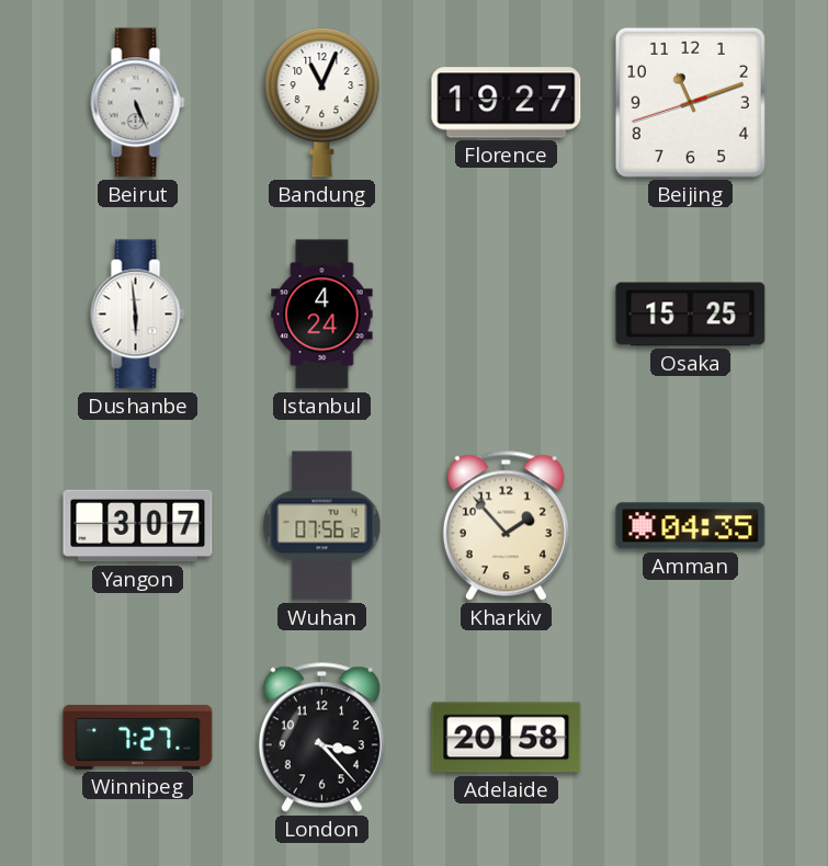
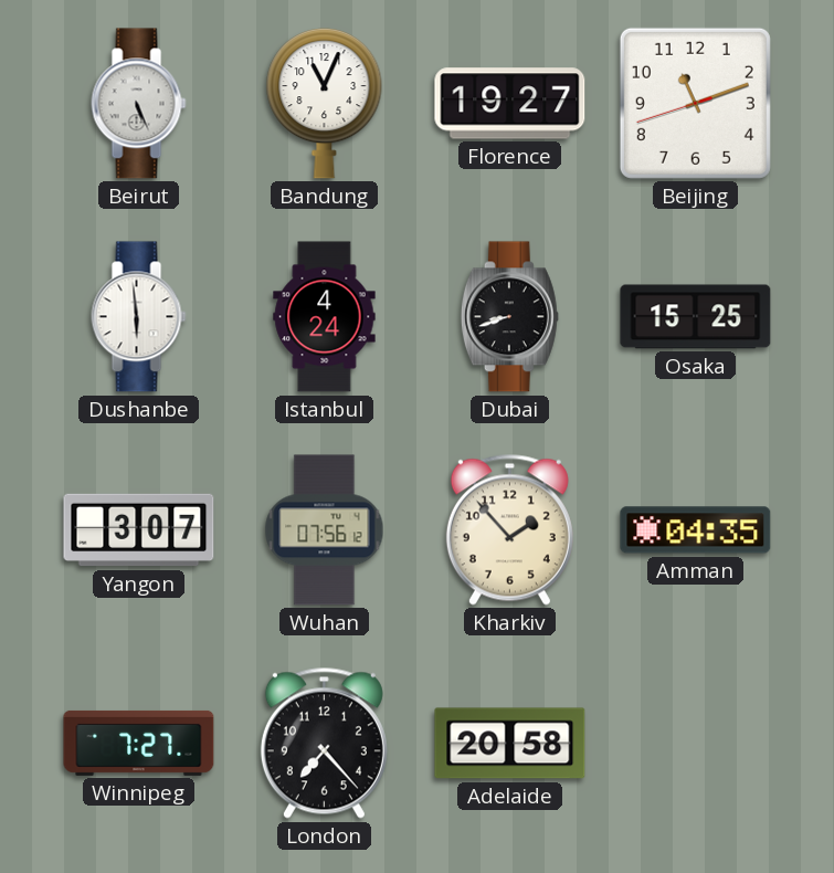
Dubai: none -> 8:42
London: 3:23 -> 7:23
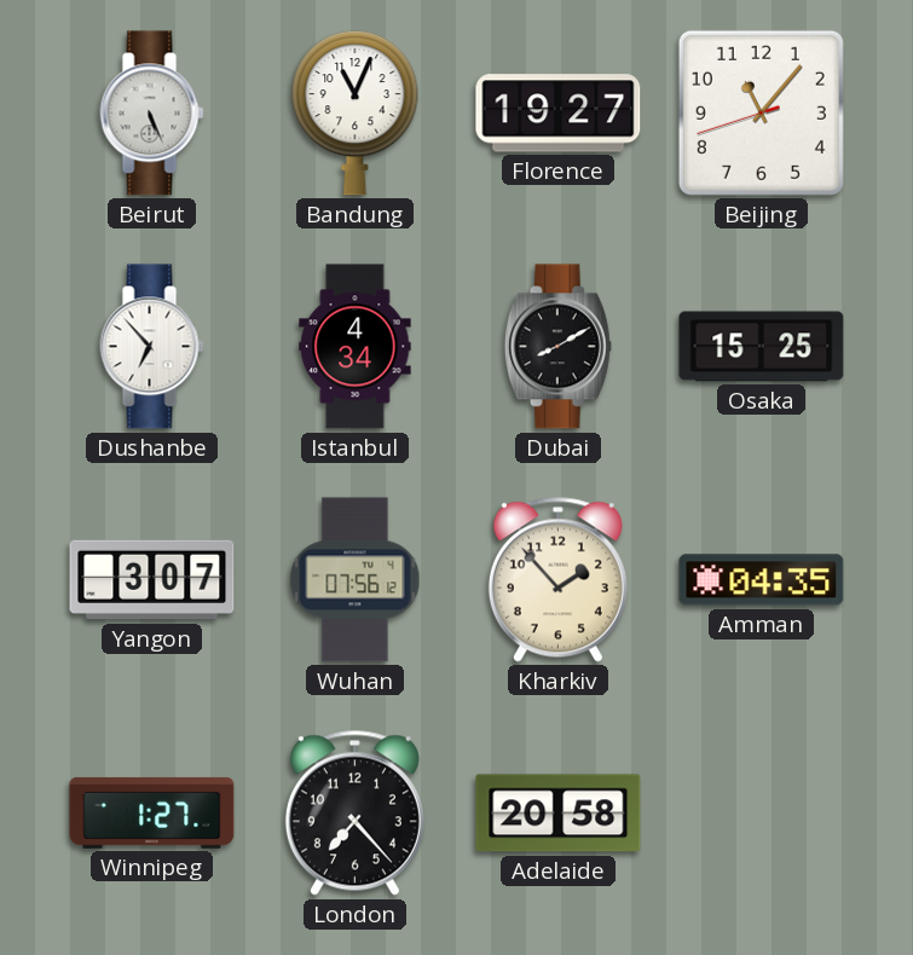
Beijing: 11:11 -> 11:06
Dushanbe: 5:59 -> 6:53
Istanbul: 4:24 -> 4:34
Dubai: 8:42 -> 8:10
Winnipeg: 7:27 -> 1:27
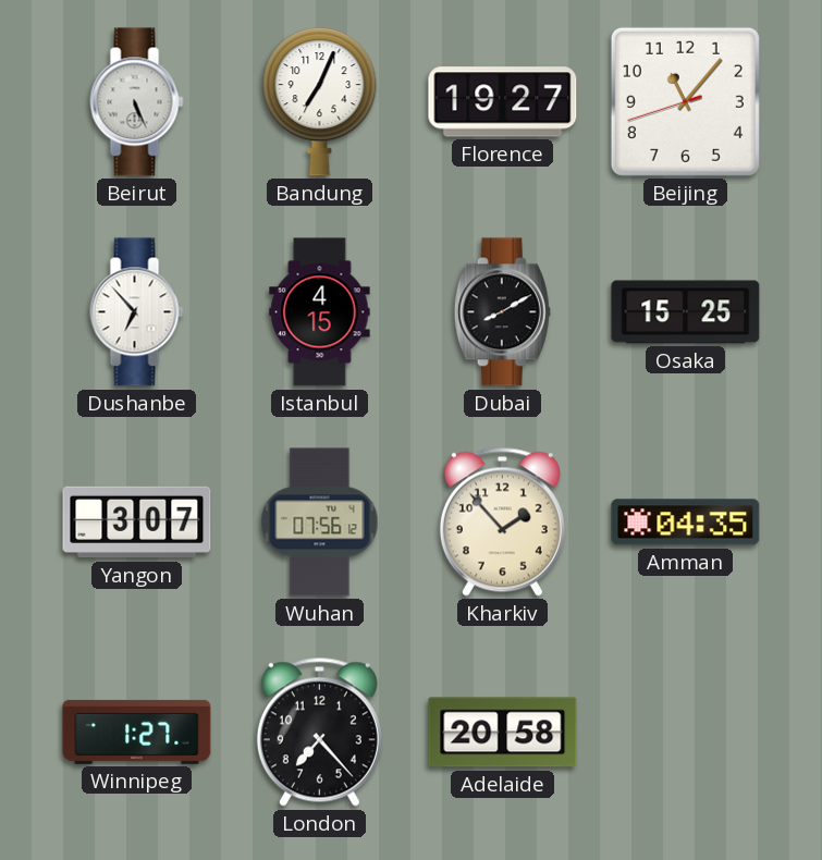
Bandung: 11:04 -> 7:04
Istanbul: 4:34 -> 4:15
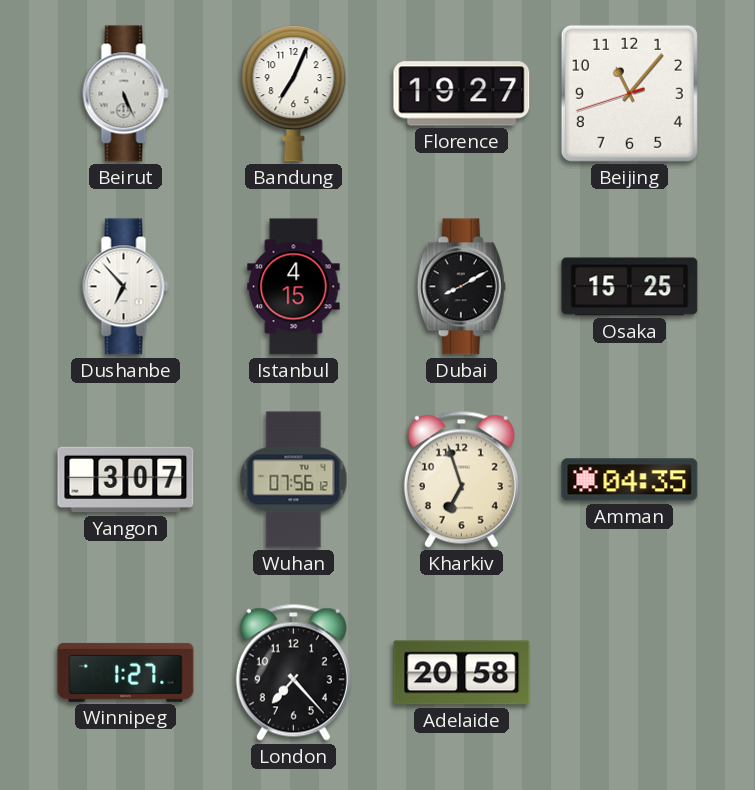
Kharkiv: 1:53 -> 6:57
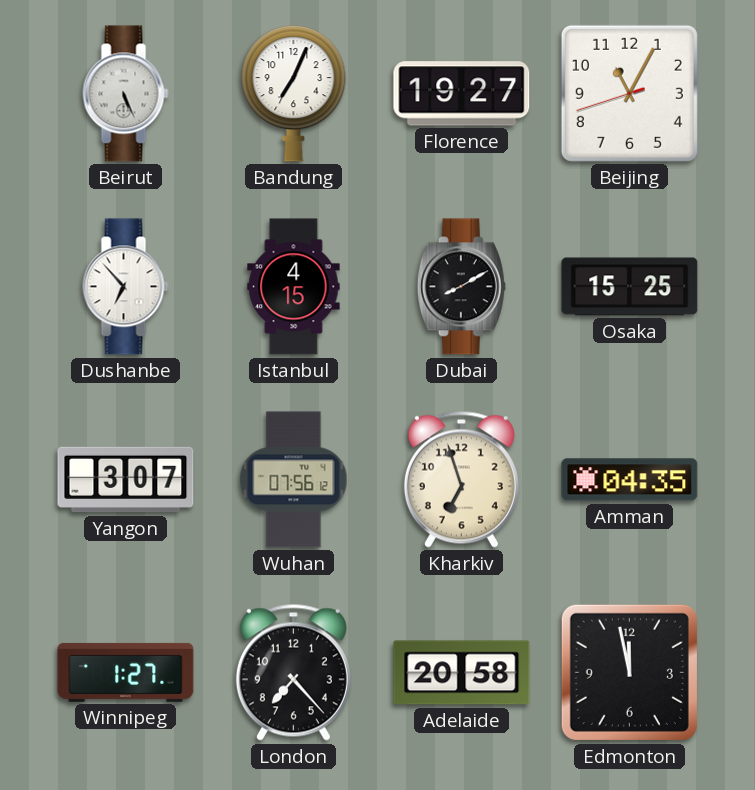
Beijing: 11:06 -> 11:04
Edmonton: none -> 11:58
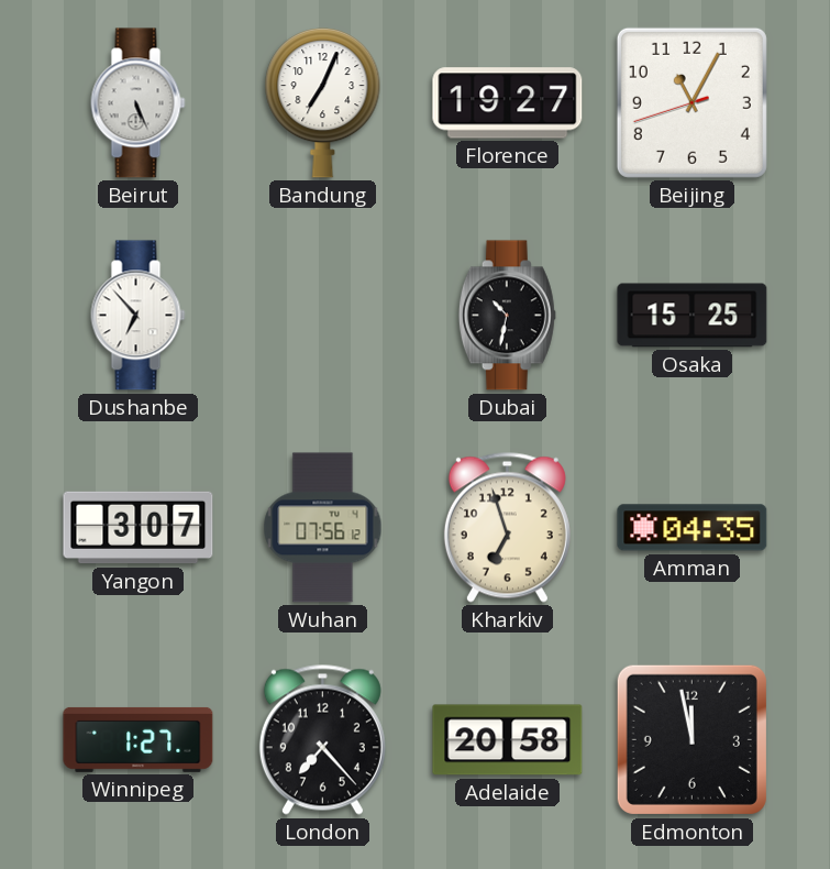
Istanbul: 4:15 -> none
Dubai: 8:10 -> 10:32
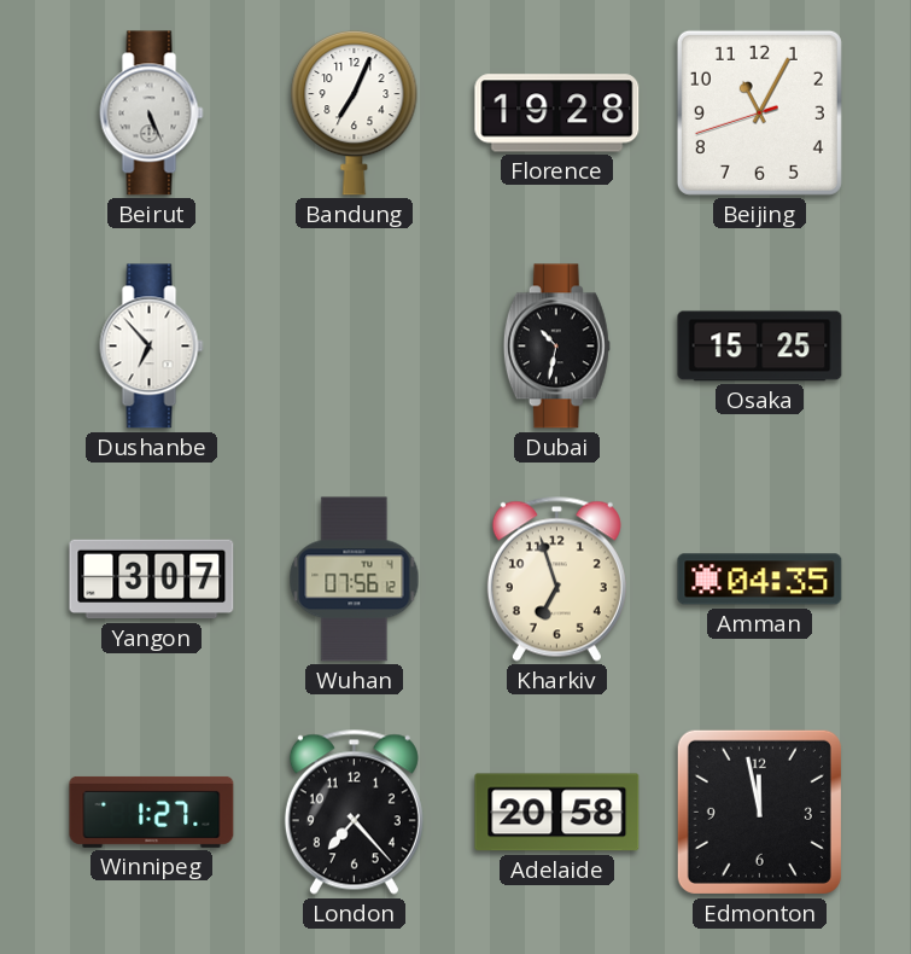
Florence: 19:27 -> 19:28
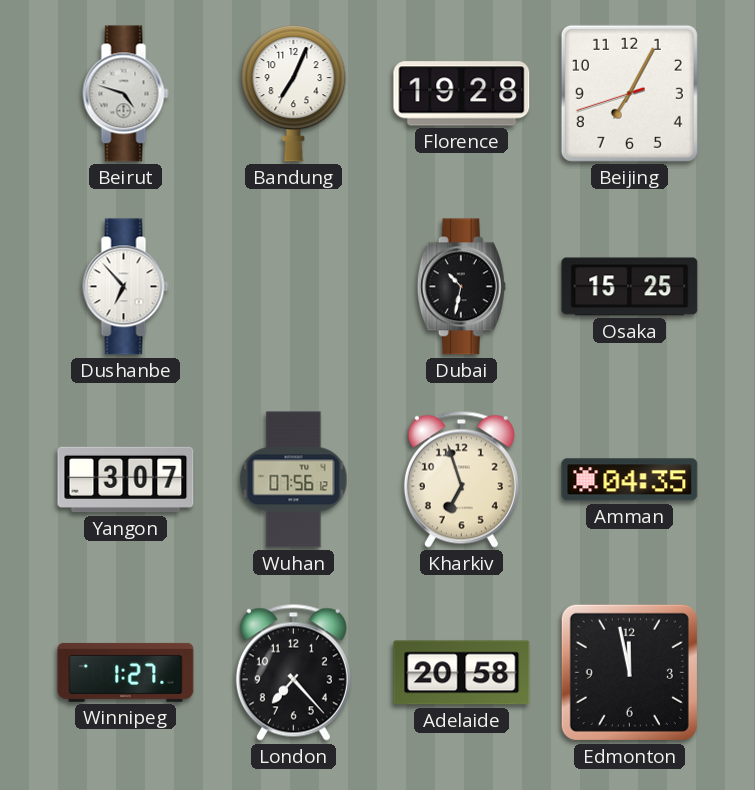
Beirut: 5:26 -> 4:48
Beijing: 11:04 -> 7:04
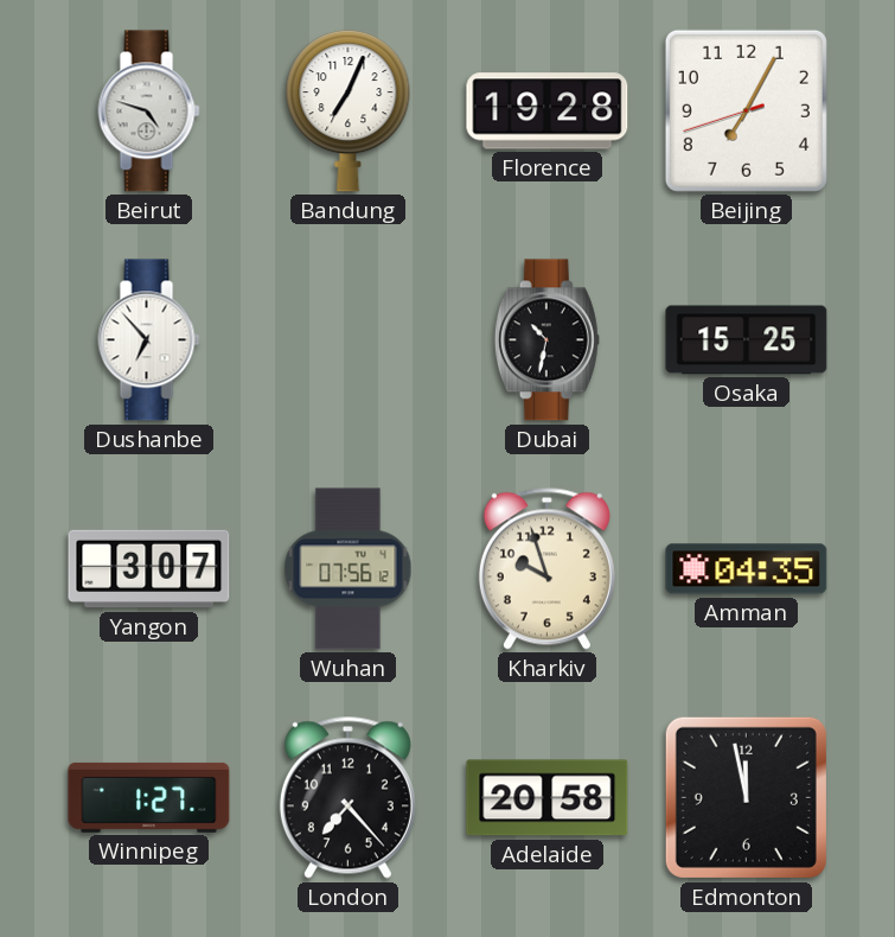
Kharkiv: 6:57 -> 9:57
